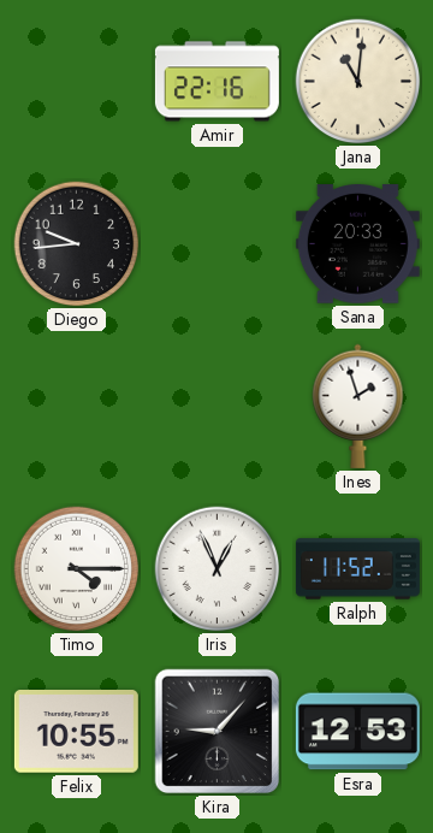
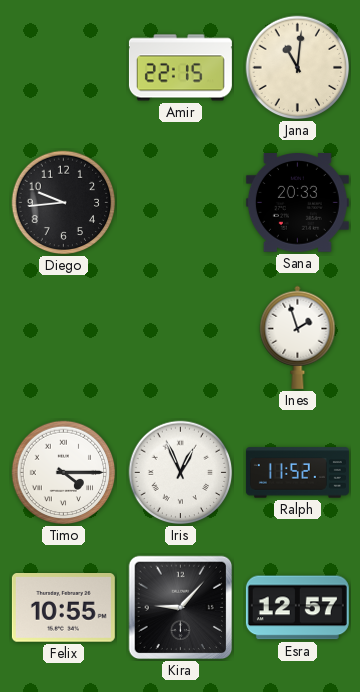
Amir: 22:16 -> 22:15
Esra: 12:53 -> 12:57
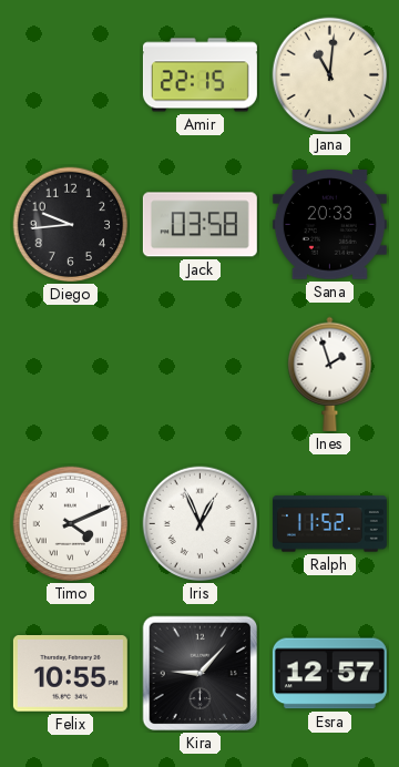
Jack: none -> 03:58
Timo: 4:15 -> 4:11
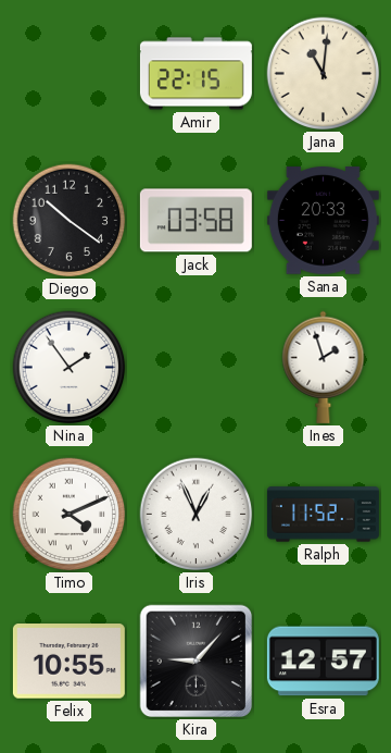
Diego: 9:44 -> 10:21
Nina: none -> 1:54
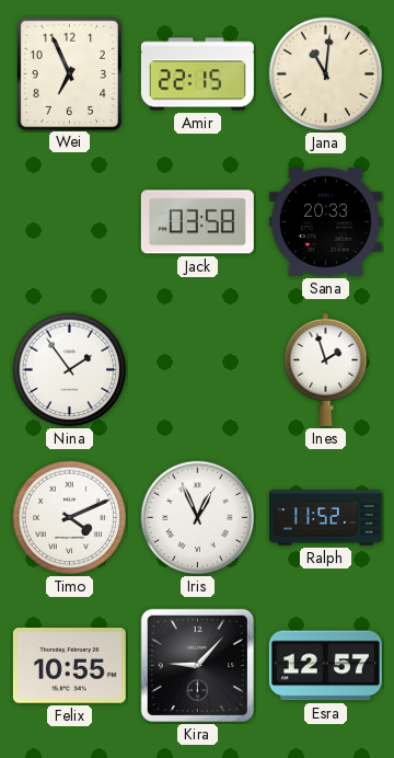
Wei: none -> 6:56
Diego: 10:21 -> none
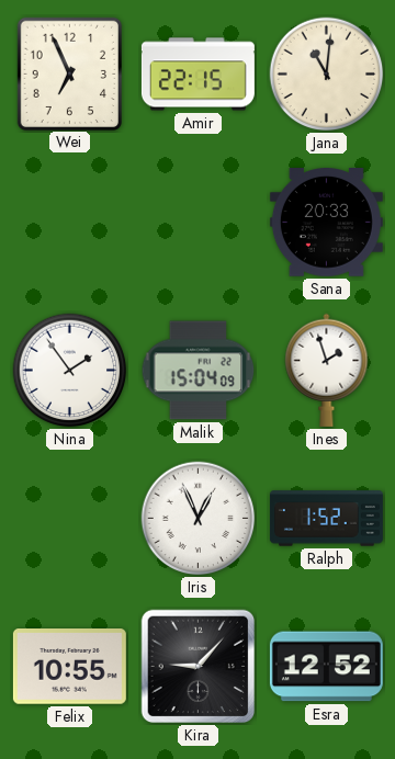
Jack: 03:58 -> none
Malik: none -> 15:04
Timo: 4:11 -> none
Ralph: 11:52 -> 1:52
Esra: 12:57 -> 12:52
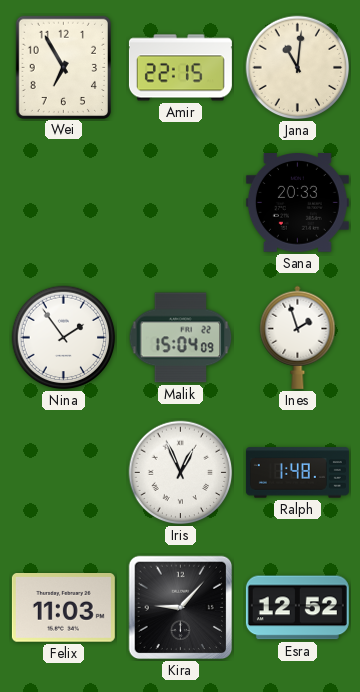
Wei: 6:56 -> 6:55
Ralph: 1:52 -> 1:48
Felix: 10:55 -> 11:03
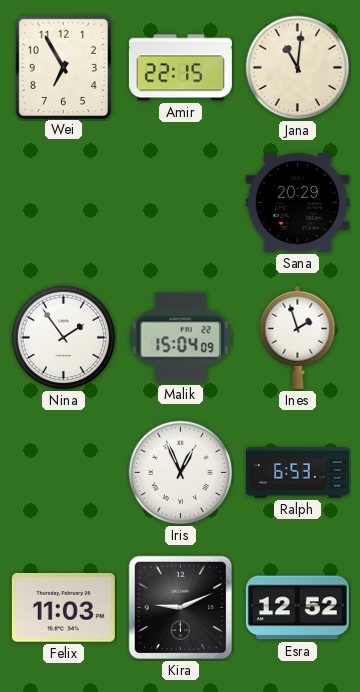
Sana: 20:33 -> 20:29
Ralph: 1:48 -> 6:53
Kira: 9:07 -> 9:11
